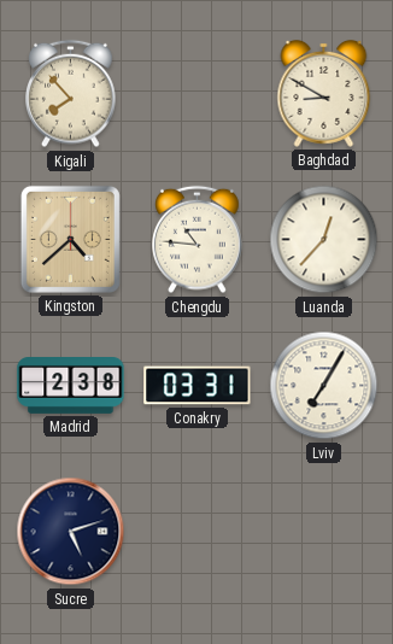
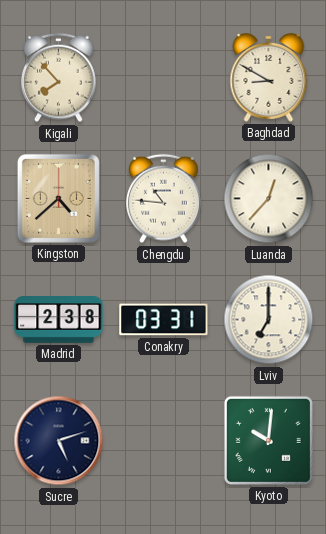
Lviv: 7:05 -> 7:00
Kyoto: none -> 10:01
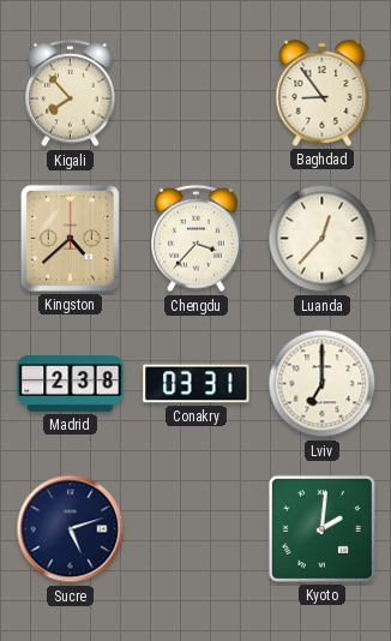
Baghdad: 8:50 -> 8:54
Chengdu: 10:46 -> 3:37
Kyoto: 10:01 -> 2:01
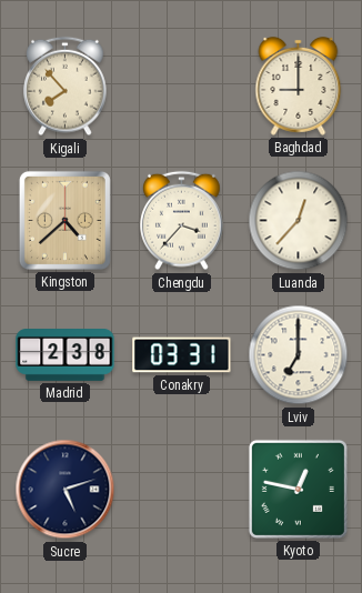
Baghdad: 8:54 -> 9:00
Kyoto: 2:01 -> 12:47
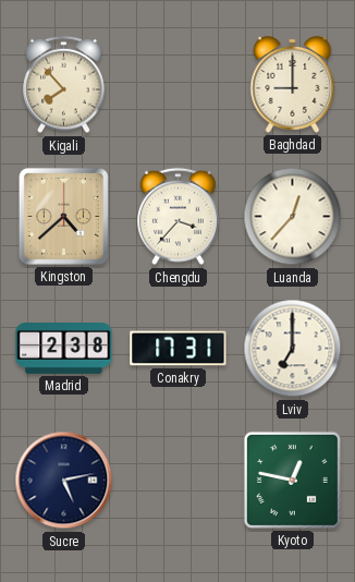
Conakry: 03:31 -> 17:31
Sucre: 5:12 -> 5:13
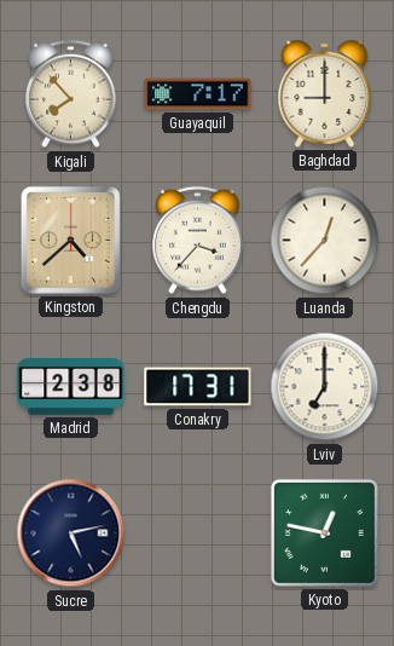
Guayaquil: none -> 7:17
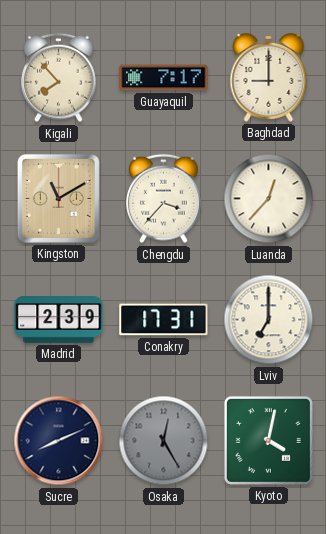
Kingston: 4:38 -> 11:10
Madrid: 2:38 -> 2:39
Sucre: 5:13 -> 8:11
Osaka: none -> 12:25
Kyoto: 12:47 -> 4:02
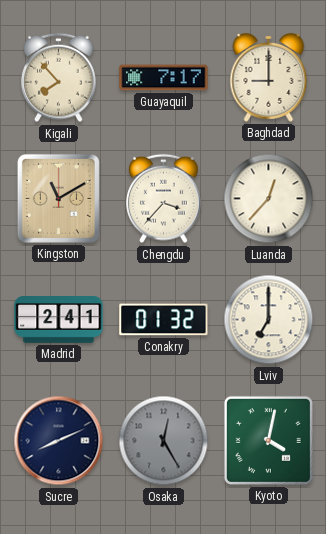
Madrid: 2:39 -> 2:41
Conakry: 17:31 -> 01:32
